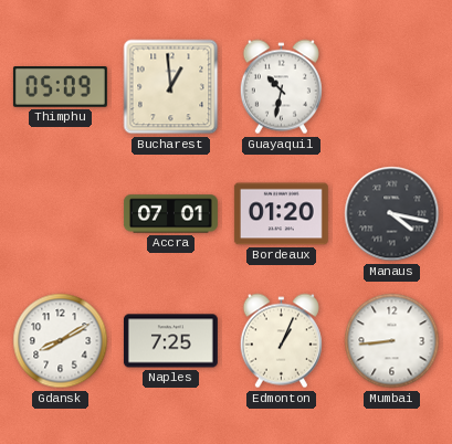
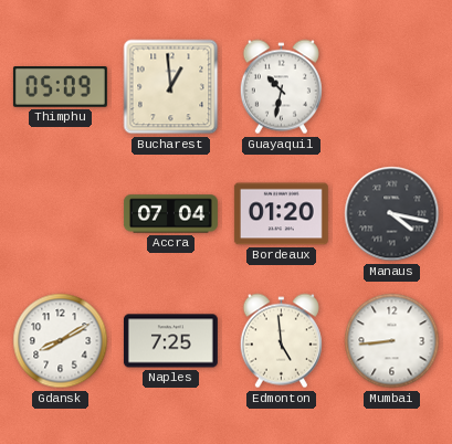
Accra: 07:01 -> 07:04
Edmonton: 1:04 -> 4:59
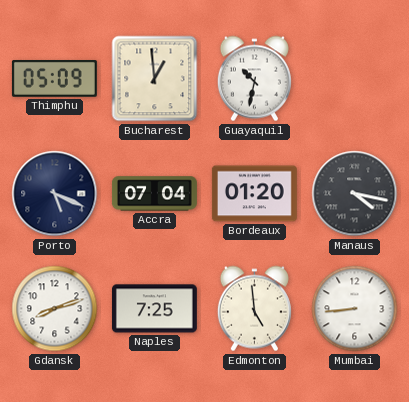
Porto: none -> 5:19
Gdansk: 8:10 -> 8:12
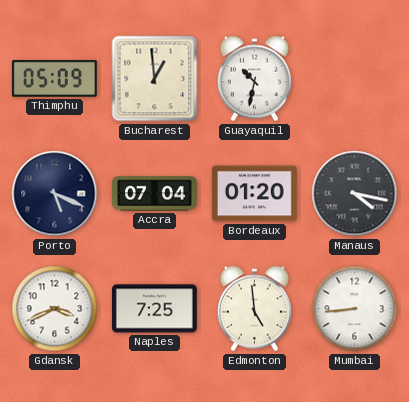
Gdansk: 8:12 -> 3:41
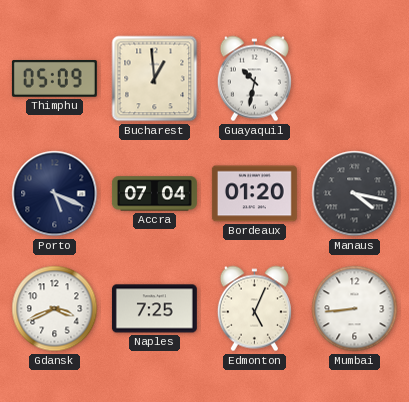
Edmonton: 4:59 -> 5:04
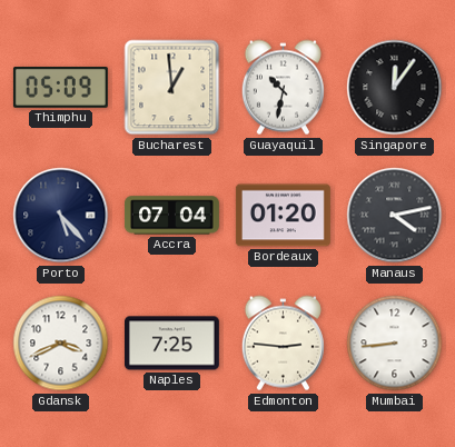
Singapore: none -> 12:06
Porto: 5:19 -> 5:23
Manaus: 4:17 -> 4:13
Edmonton: 5:04 -> 2:46
